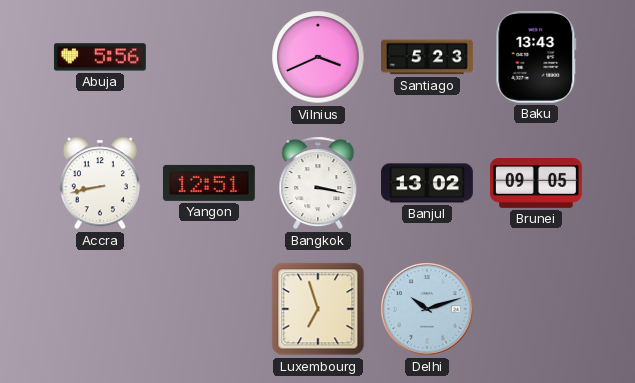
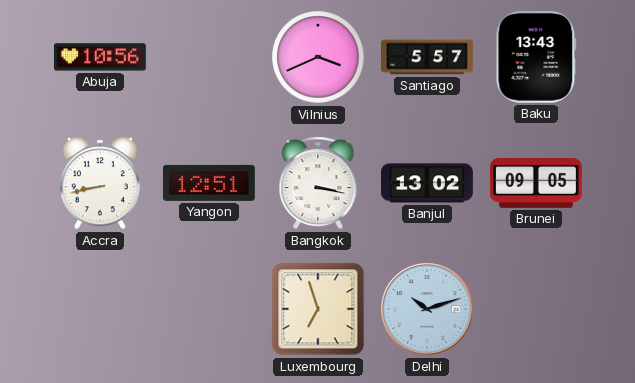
Abuja: 5:56 -> 10:56
Santiago: 5:23 -> 5:57
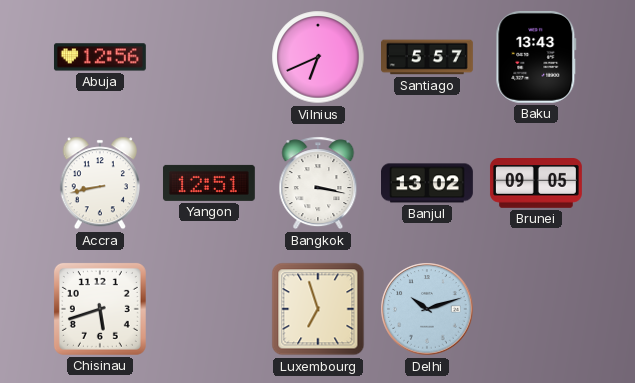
Abuja: 10:56 -> 12:56
Vilnius: 3:41 -> 6:41
Chisinau: none -> 5:42
